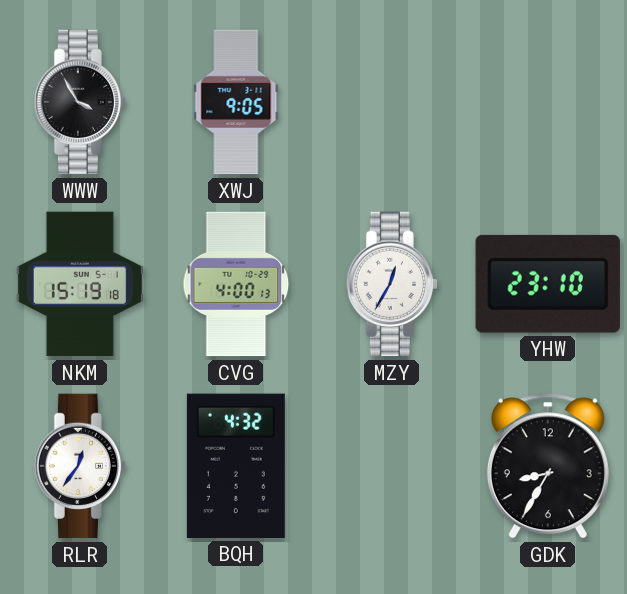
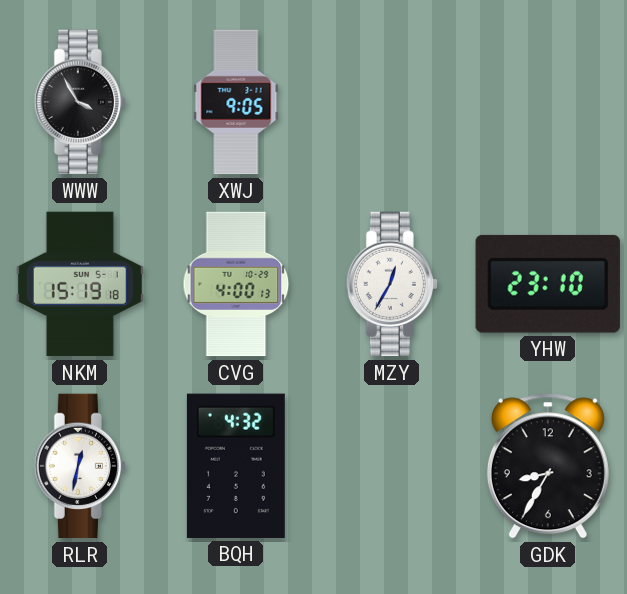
RLR: 12:36 -> 12:32
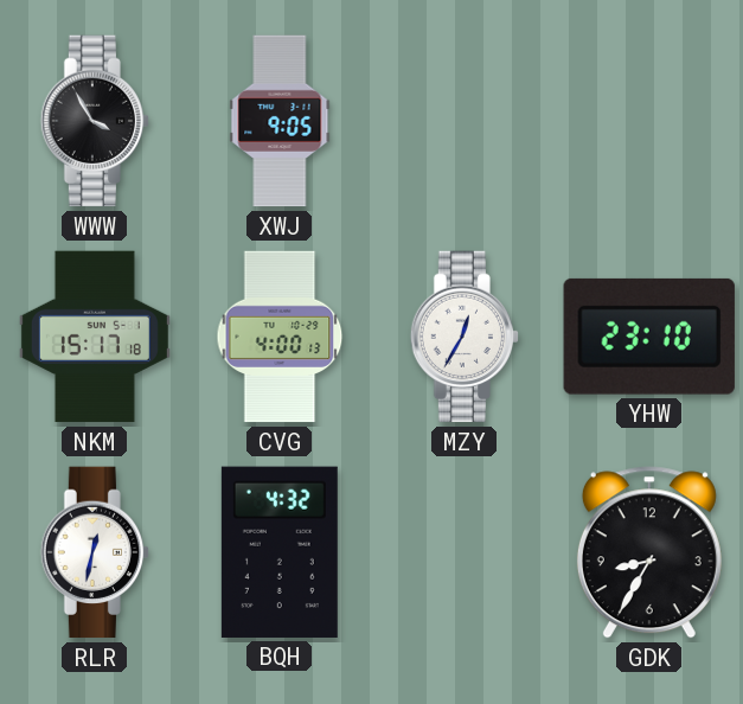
NKM: 15:19 -> 15:17
